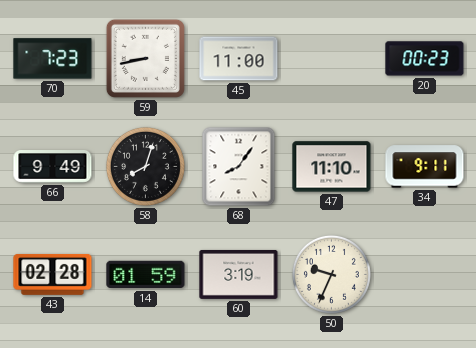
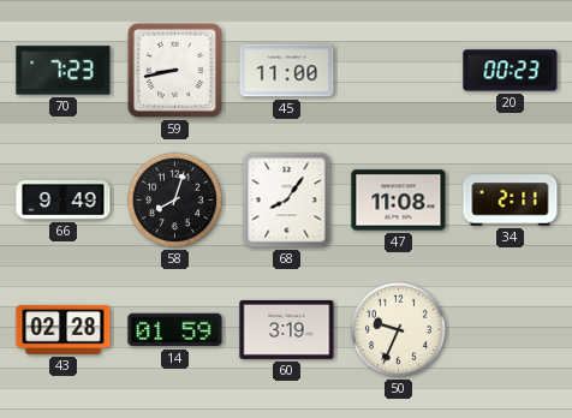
47: 11:10 -> 11:08
34: 9:11 -> 2:11
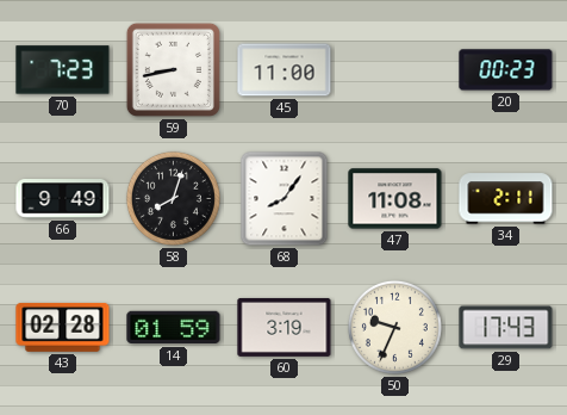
29: none -> 17:43
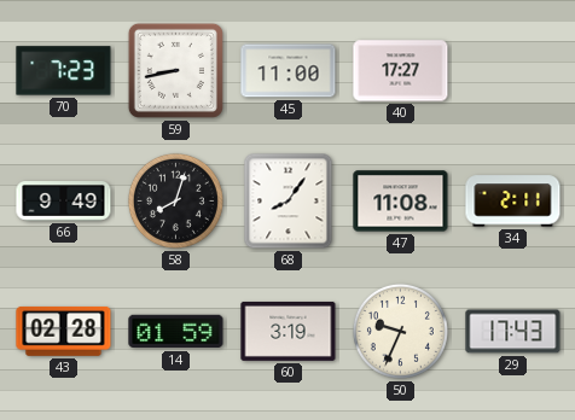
40: none -> 17:27
20: 00:23 -> none
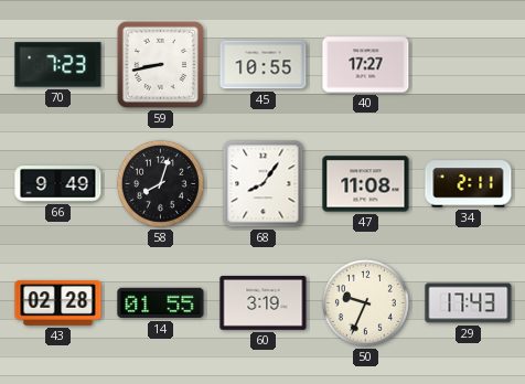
45: 11:00 -> 10:55
14: 01:59 -> 01:55
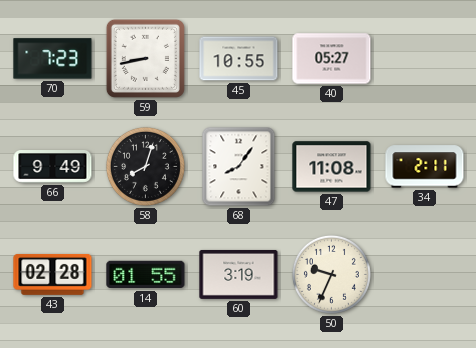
40: 17:27 -> 05:27
29: 17:43 -> none
